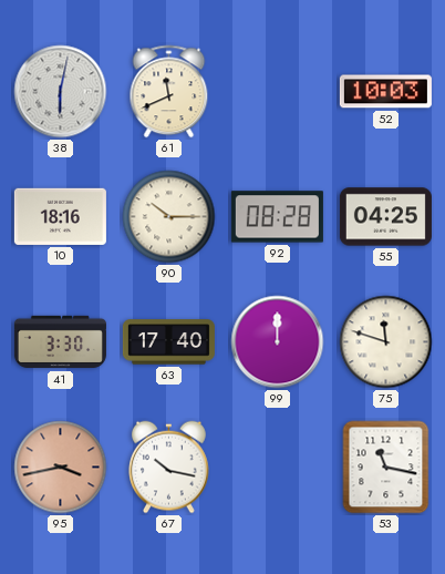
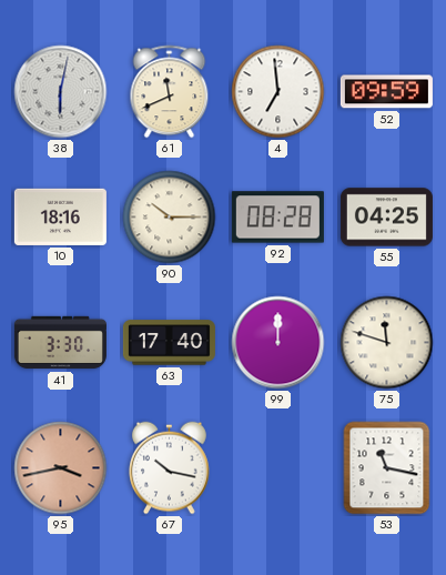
4: none -> 6:59
52: 10:03 -> 09:59
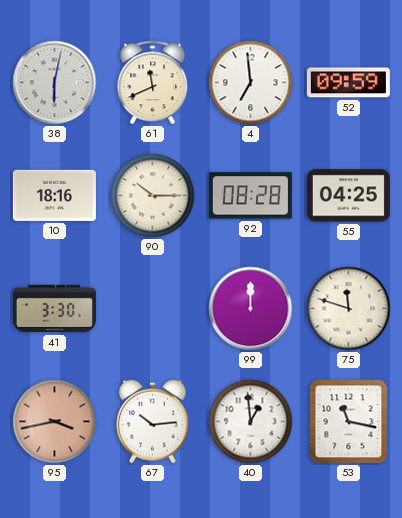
63: 17:40 -> none
67: 10:17 -> 10:14
40: none -> 12:59
